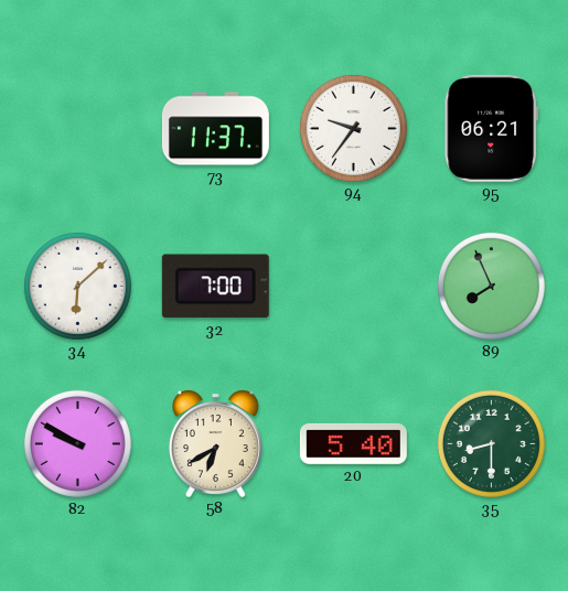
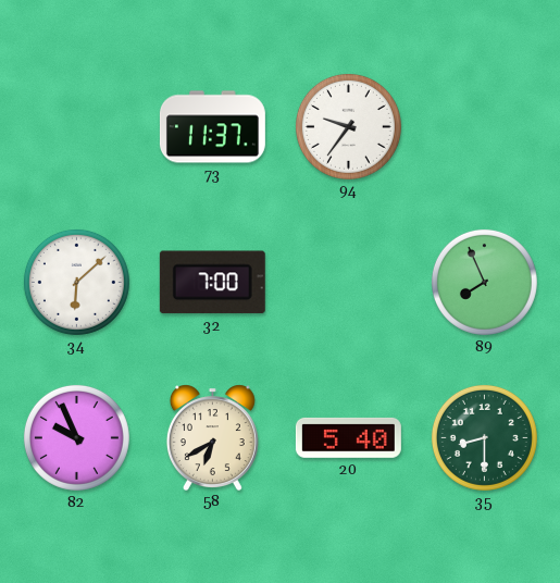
95: 06:21 -> none
82: 9:50 -> 9:56
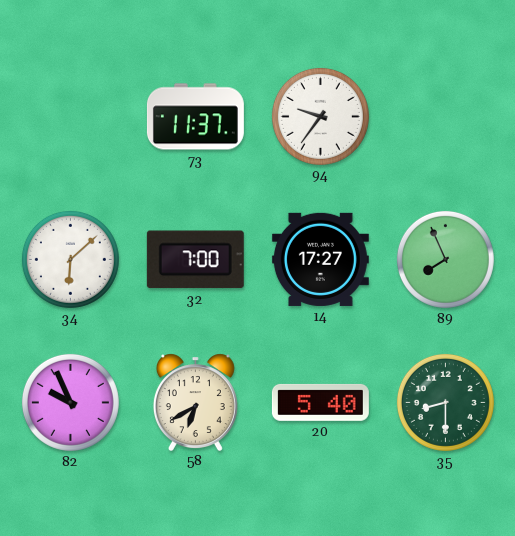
14: none -> 17:27
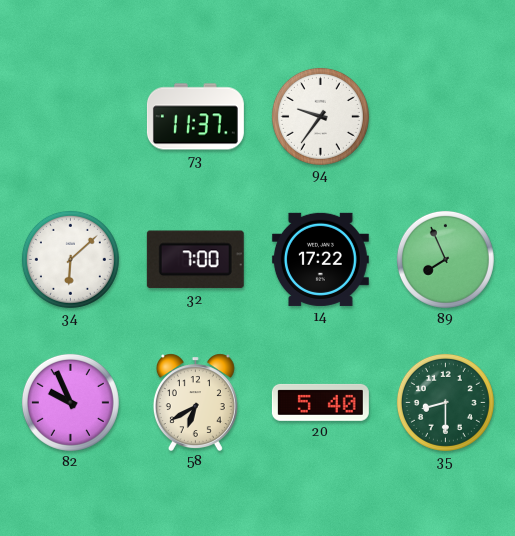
14: 17:27 -> 17:22
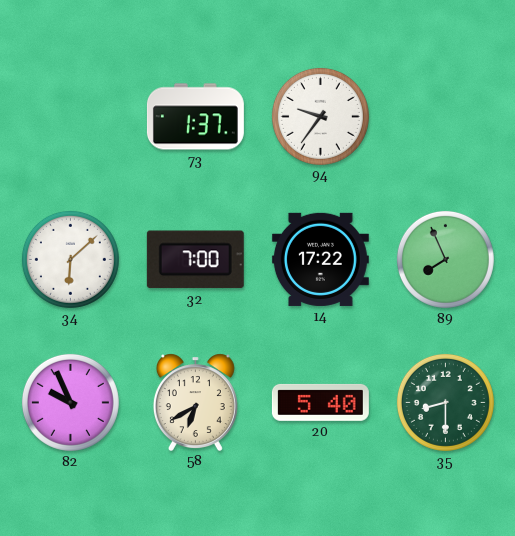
73: 11:37 -> 1:37
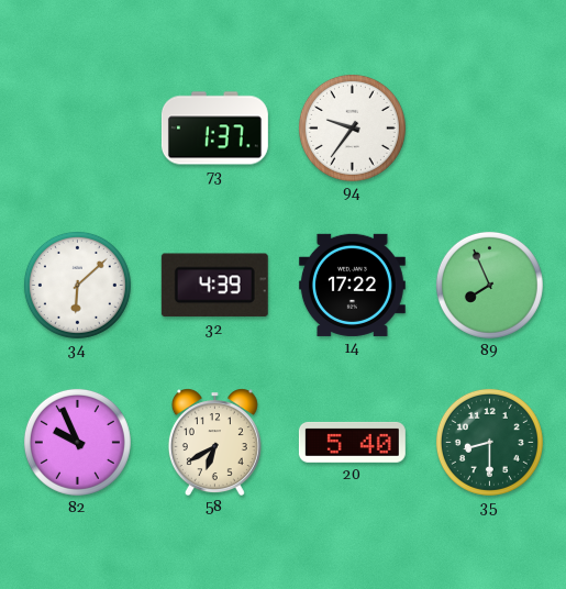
32: 7:00 -> 4:39
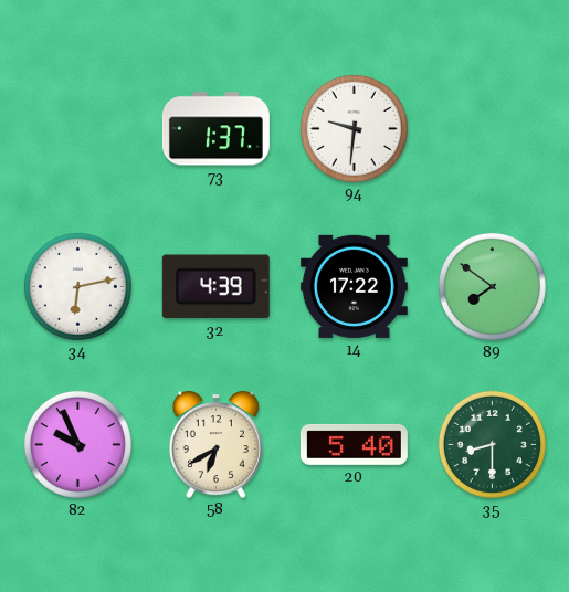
94: 9:36 -> 9:31
34: 6:08 -> 6:13
89: 7:56 -> 7:51
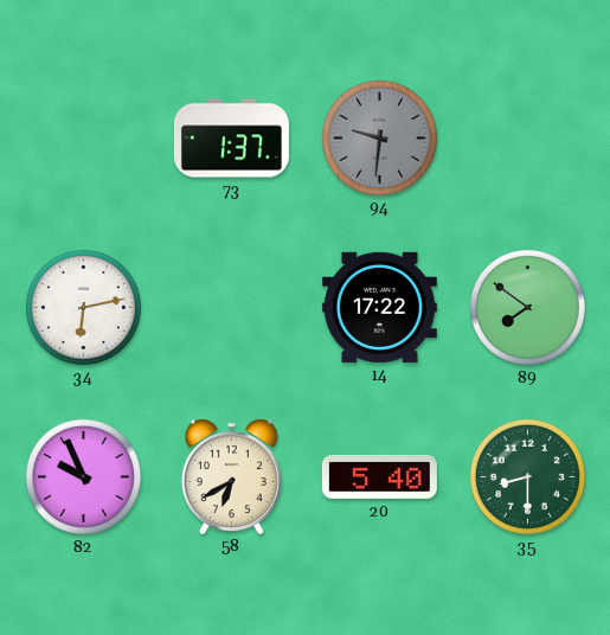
94 dial: white -> grey
32: 4:39 -> none
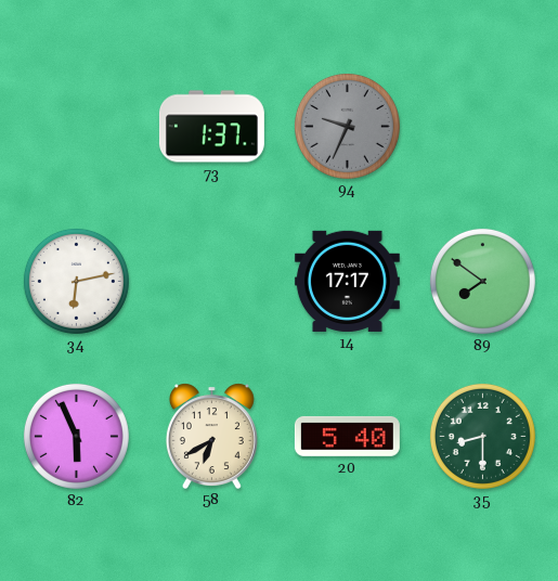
94: 9:31 -> 9:34
14: 17:22 -> 17:17
82: 9:56 -> 5:56
